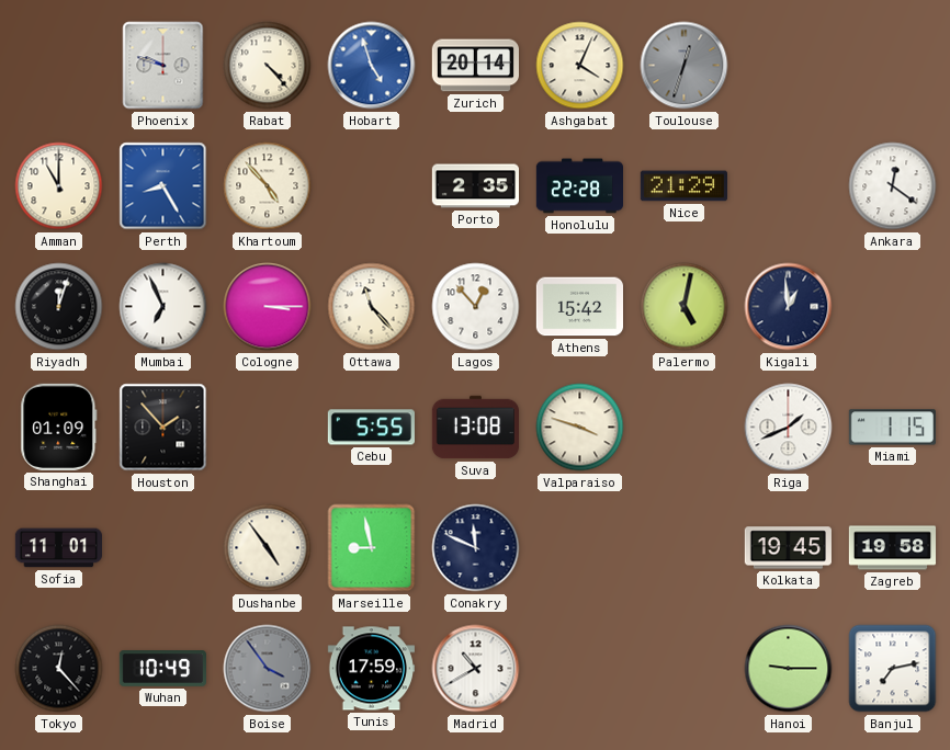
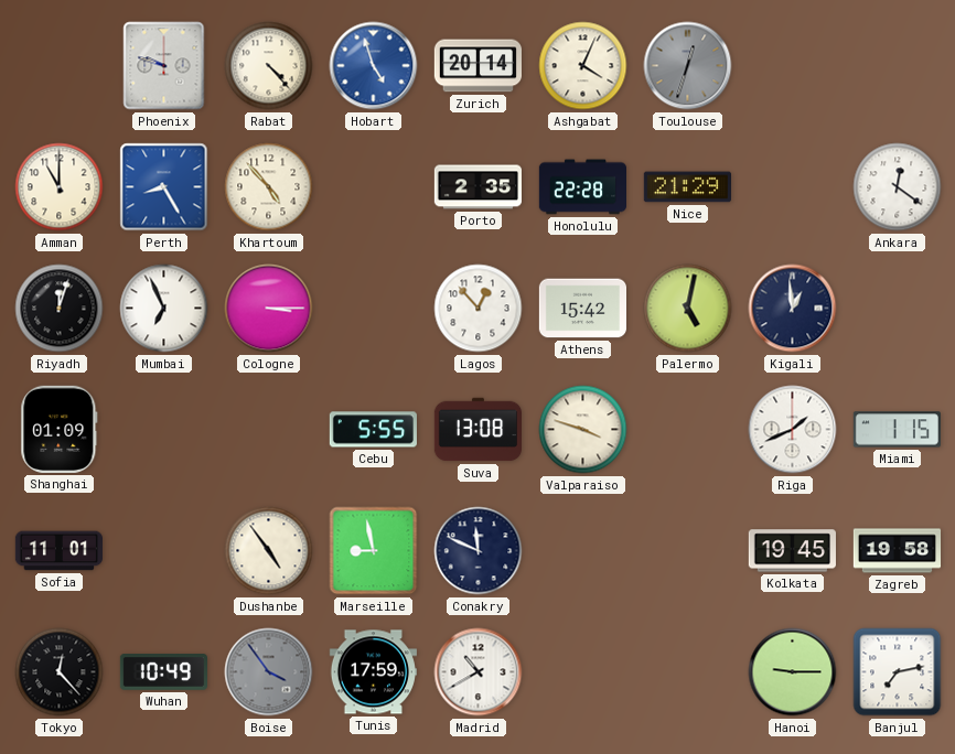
Ottawa: 11:23 -> none
Houston: 1:53 -> none
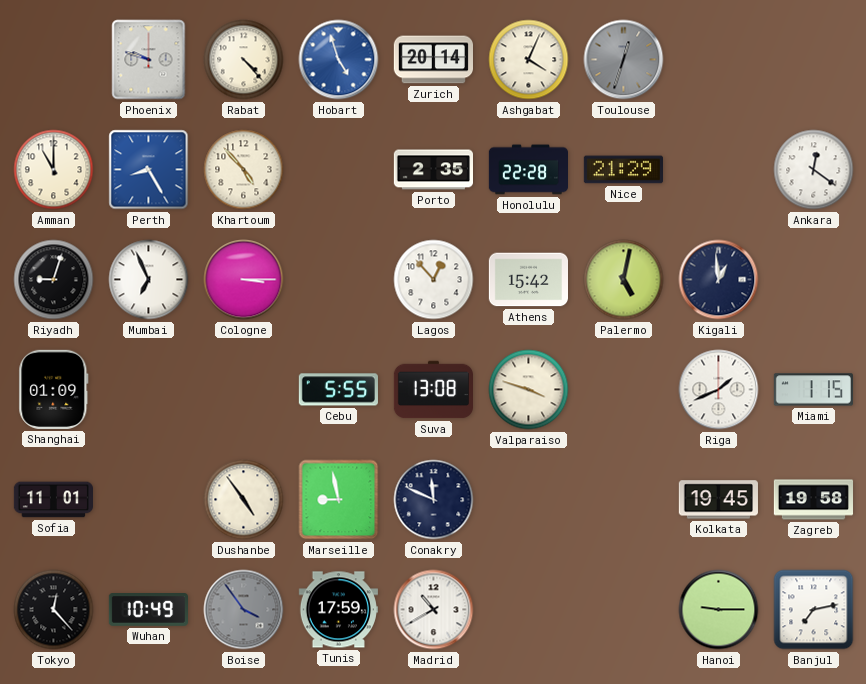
Riyadh: 12:03 -> 9:03
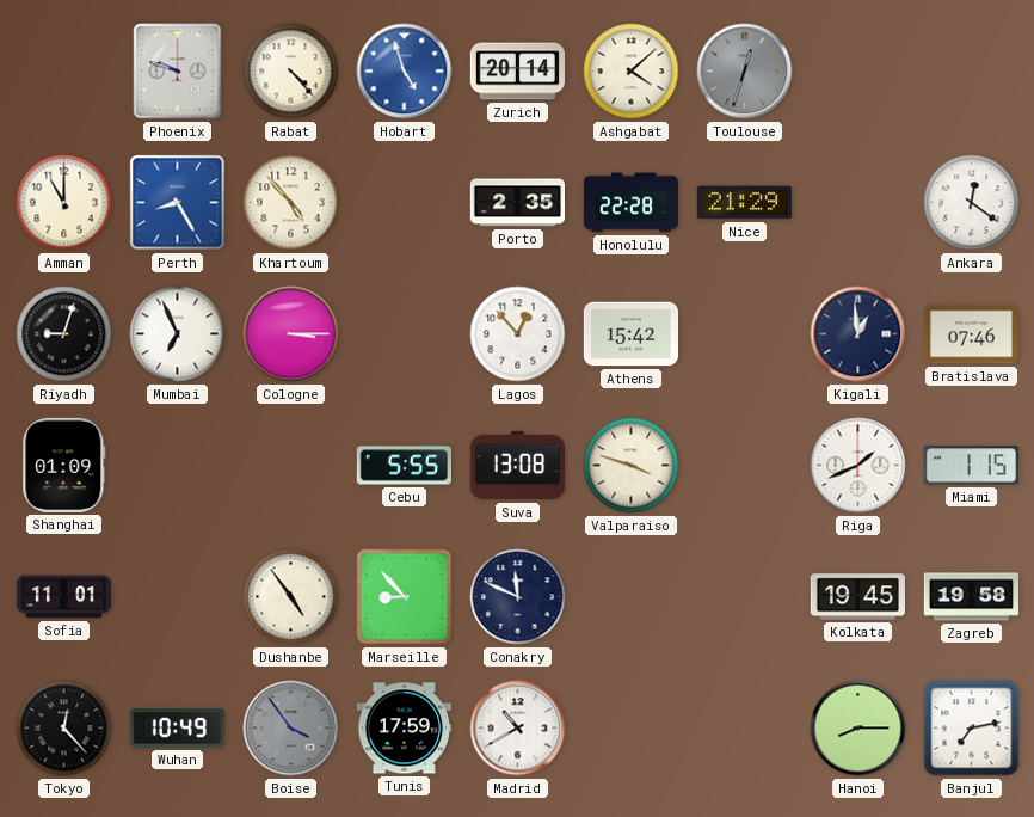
Ashgabat: 4:04 -> 4:08
Palermo: 5:02 -> none
Bratislava: none -> 07:46
Marseille: 8:58 -> 8:53
Hanoi: 9:15 -> 8:15
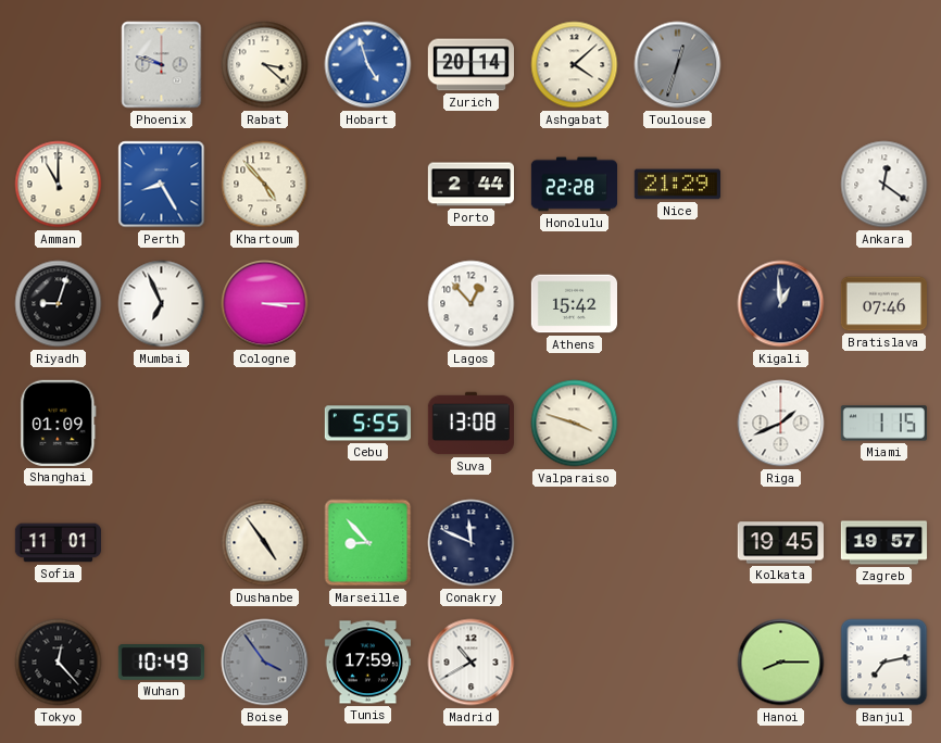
Rabat: 4:23 -> 3:22
Porto: 2:35 -> 2:44
Zagreb: 19:58 -> 19:57
